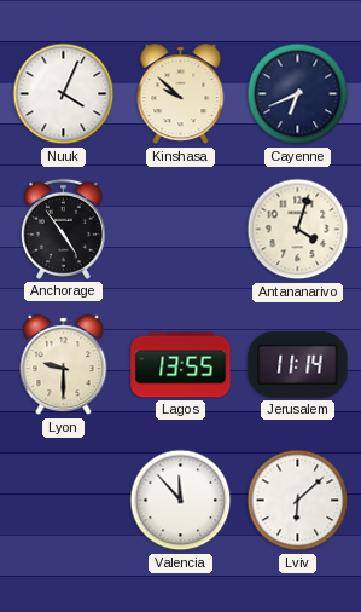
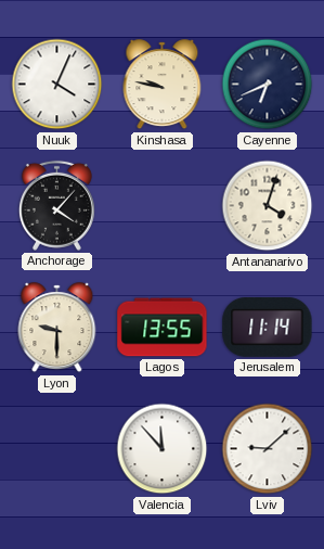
Kinshasa: 9:52 -> 9:47
Anchorage: 4:54 -> 4:07
Lviv: 6:08 -> 9:08
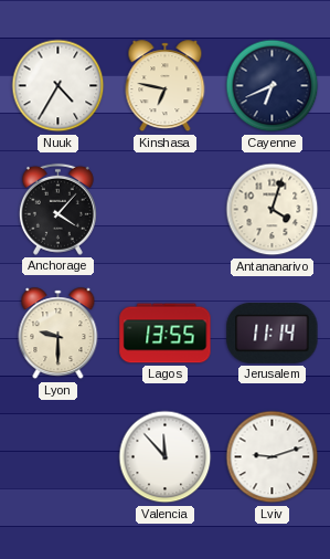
Nuuk: 4:04 -> 4:35
Kinshasa: 9:47 -> 6:47
Lviv: 9:08 -> 9:12
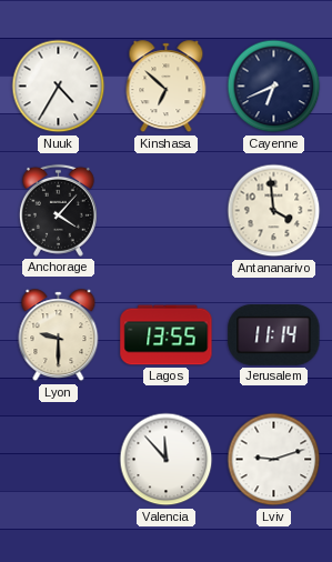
Kinshasa: 6:47 -> 6:52
Antananarivo: 4:03 -> 3:59
